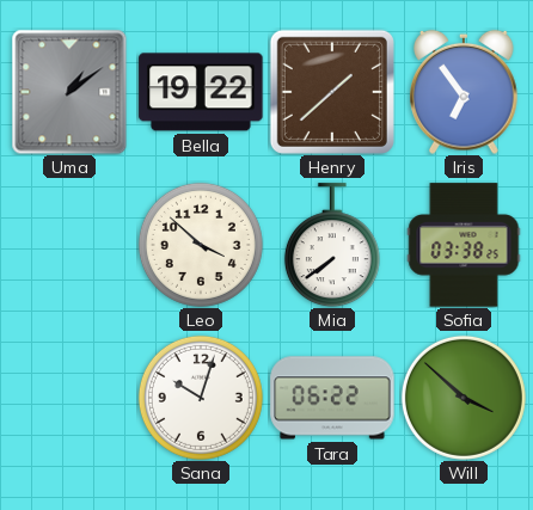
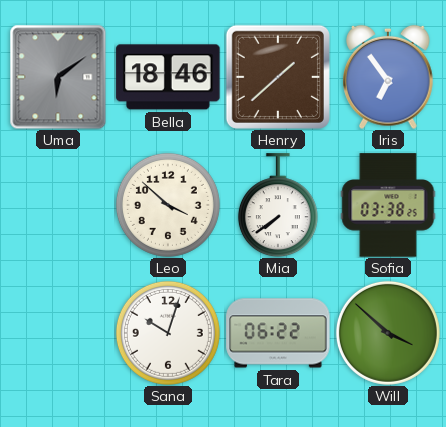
Uma: 1:09 -> 6:09
Bella: 19:22 -> 18:46
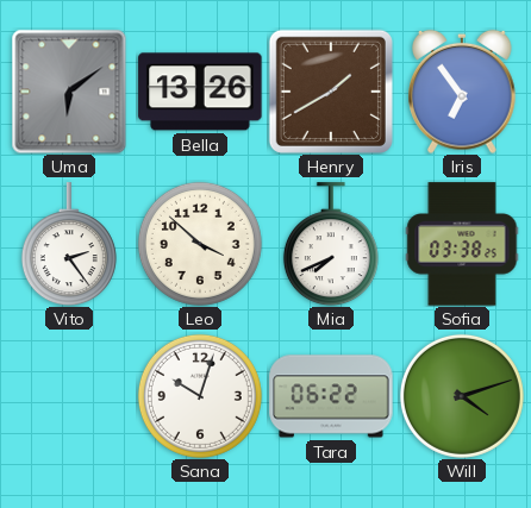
Bella: 18:46 -> 13:26
Henry: 1:38 -> 1:40
Vito: none -> 2:24
Mia: 7:39 -> 7:41
Will: 3:52 -> 4:12
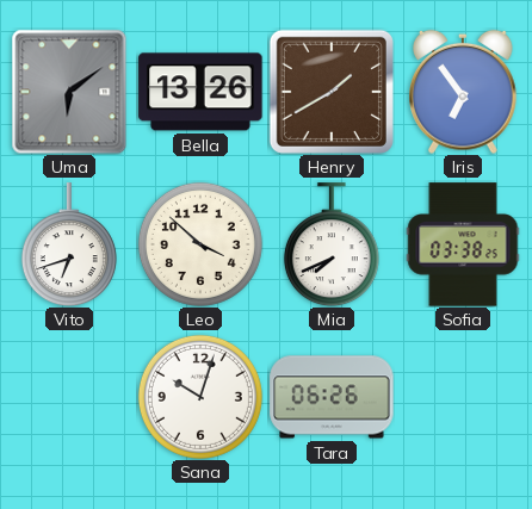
Vito: 2:24 -> 6:42
Tara: 06:22 -> 06:26
Will: 4:12 -> none
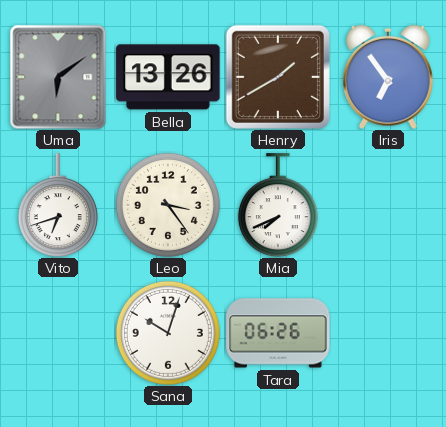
Leo: 3:52 -> 3:24
Sofia: 03:38 -> none
